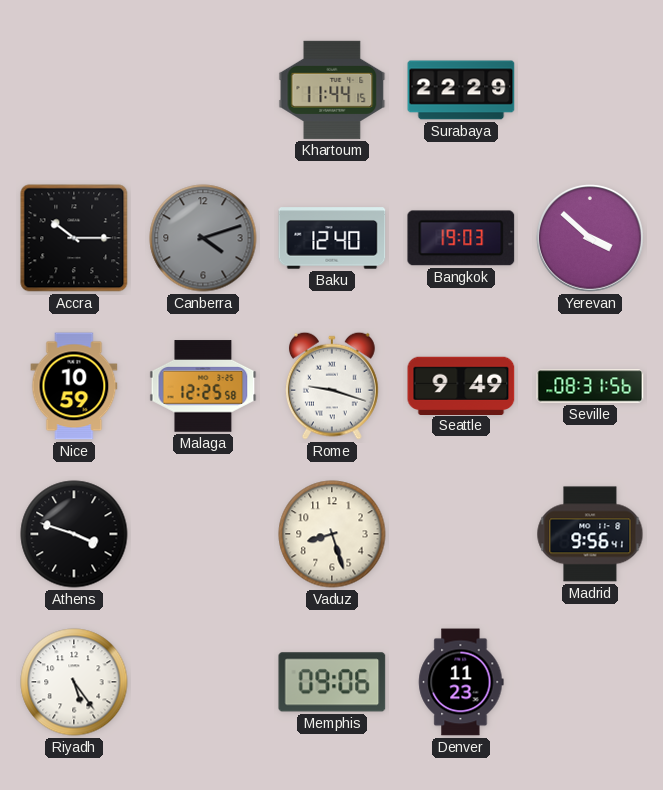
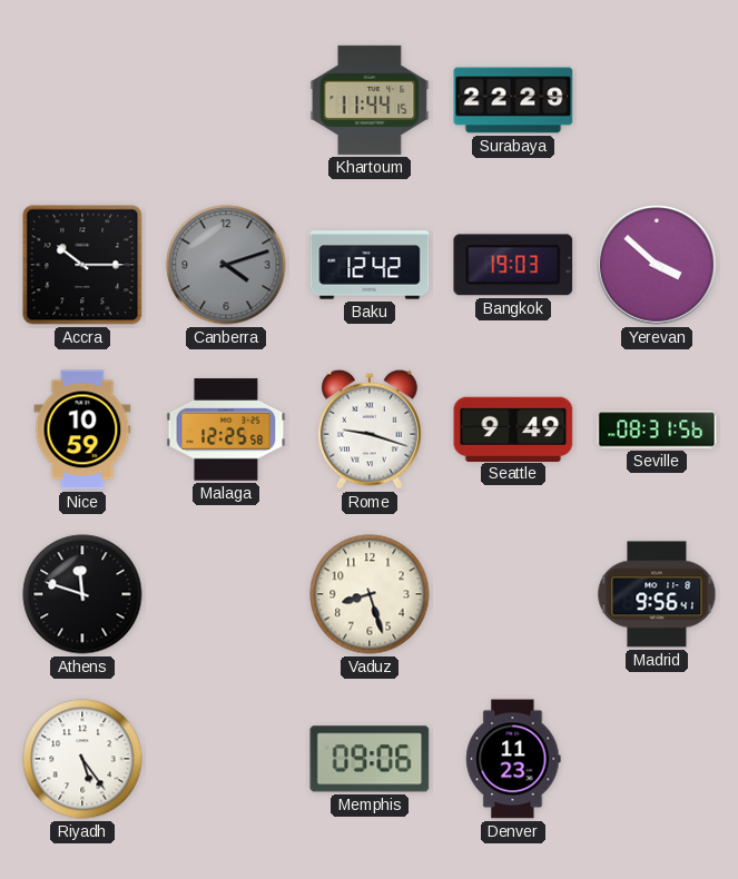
Baku: 12:40 -> 12:42
Athens: 3:48 -> 11:48
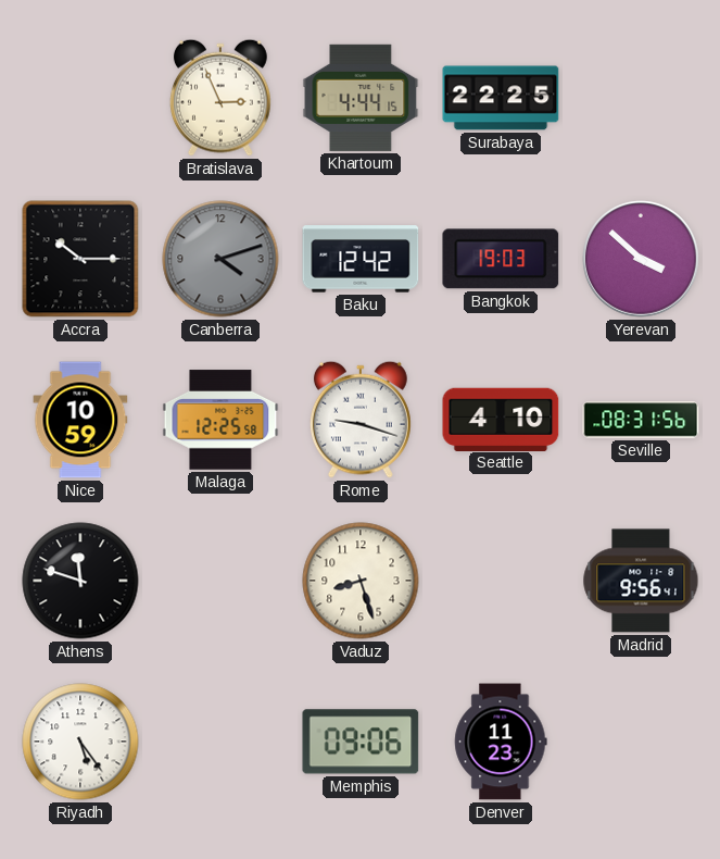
Bratislava: none -> 2:56
Khartoum: 11:44 -> 4:44
Surabaya: 22:29 -> 22:25
Seattle: 9:49 -> 4:10
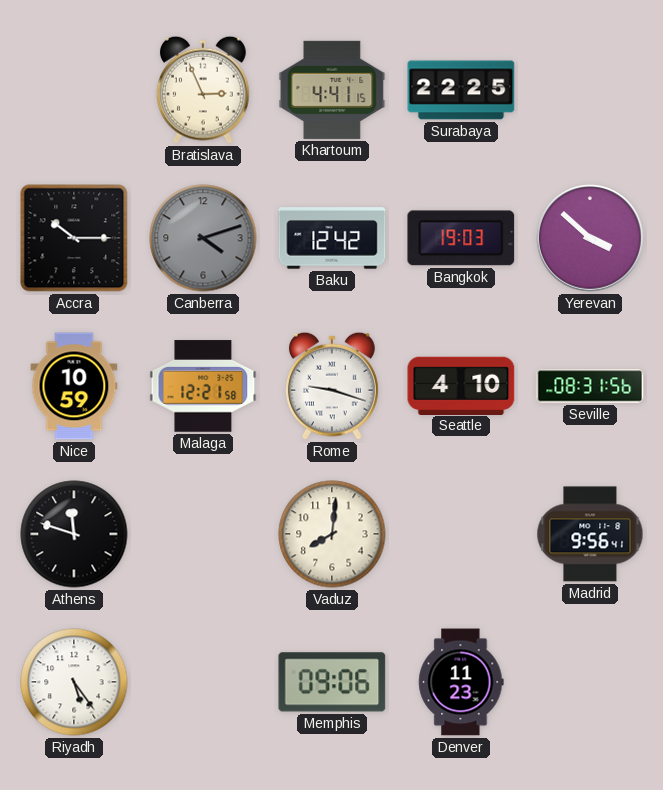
Khartoum: 4:44 -> 4:41
Malaga: 12:25 -> 12:21
Vaduz: 8:27 -> 8:01
